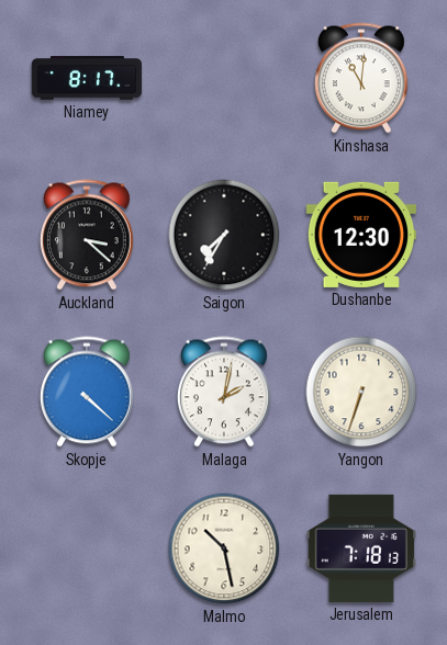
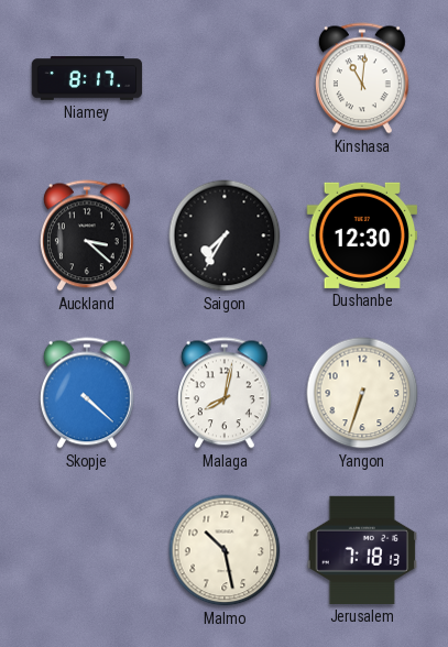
Malaga: 2:02 -> 8:02
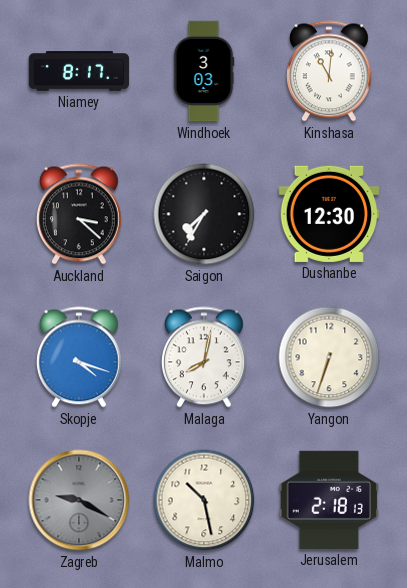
Windhoek: none -> 3:03
Skopje: 4:22 -> 4:18
Zagreb: none -> 9:20
Jerusalem: 7:18 -> 2:18
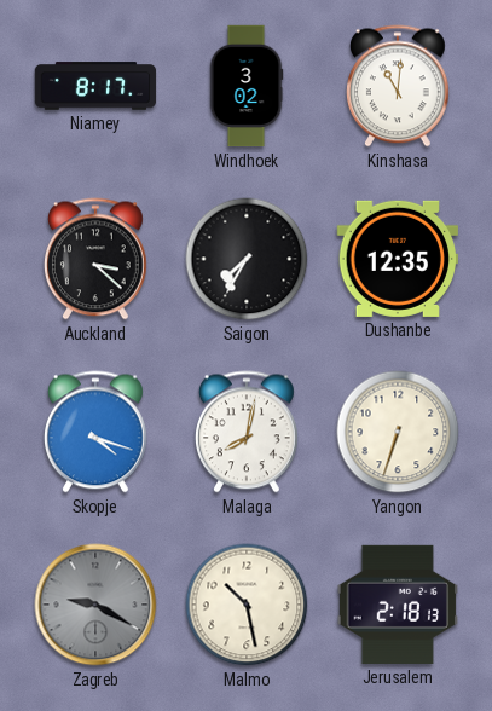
Windhoek: 3:03 -> 3:02
Dushanbe: 12:30 -> 12:35
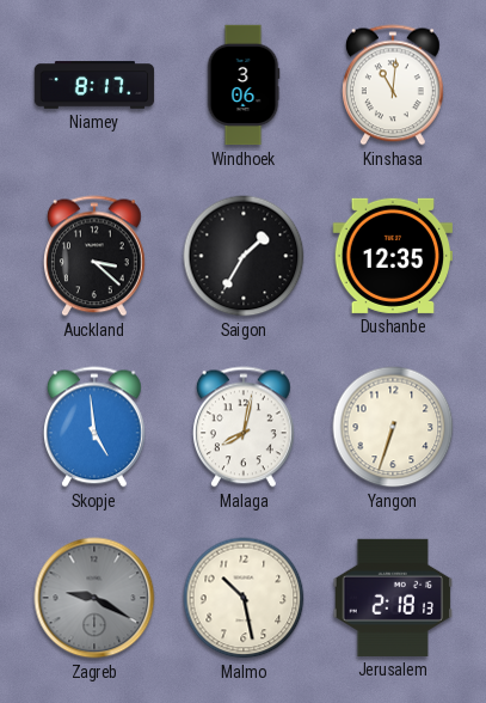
Windhoek: 3:02 -> 3:06
Saigon: 7:35 -> 1:35
Skopje: 4:18 -> 4:59
